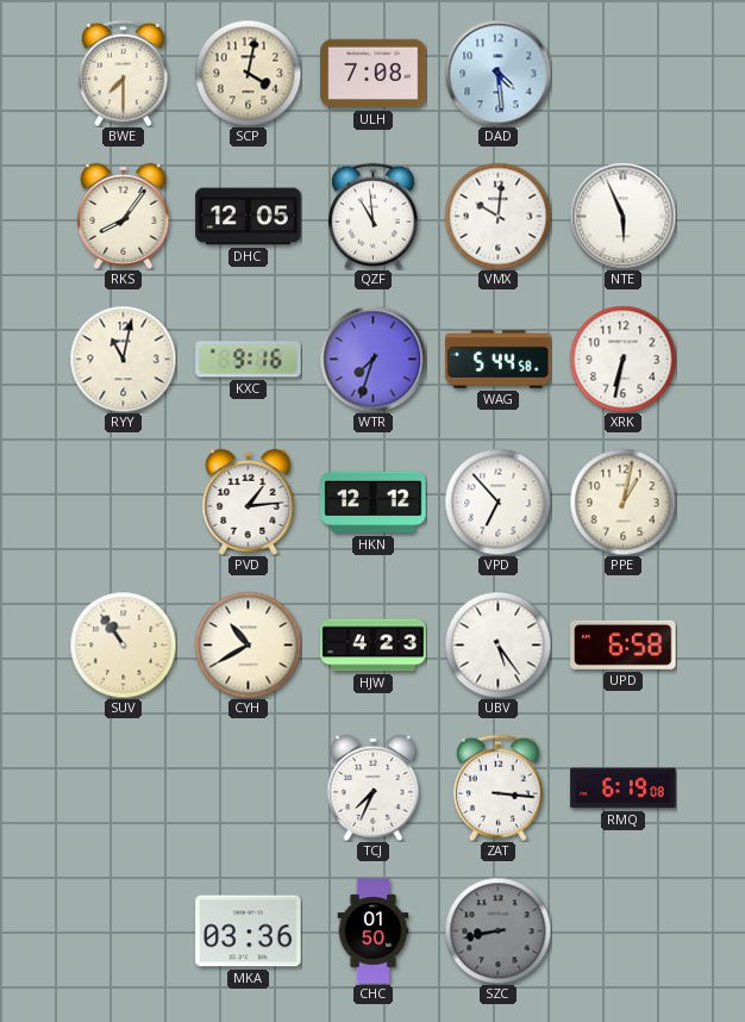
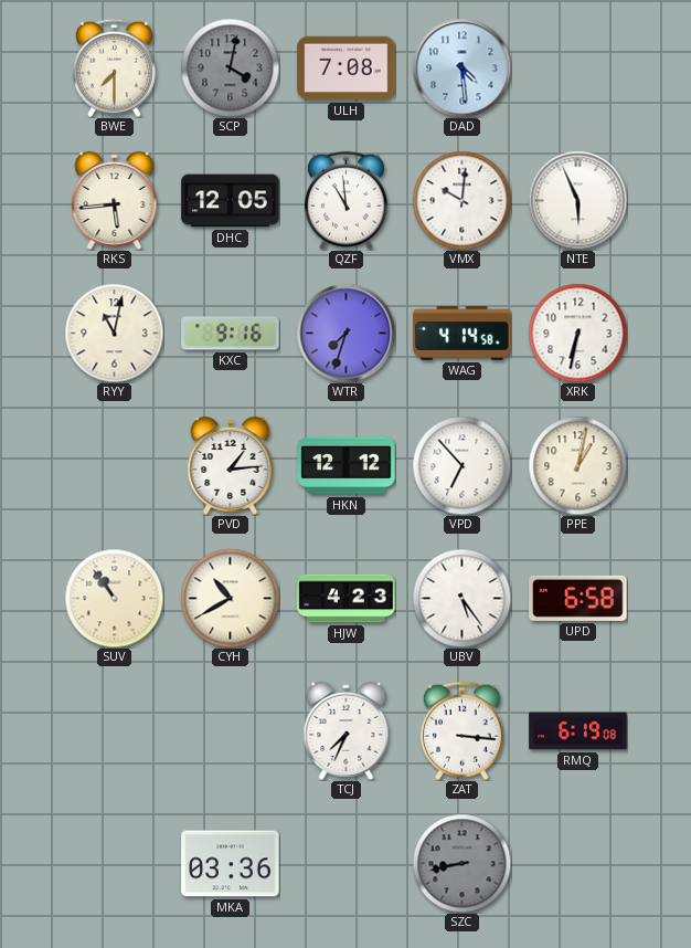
SCP dial: cream -> grey
RKS: 8:06 -> 5:44
WAG: 5:44 -> 4:14
CHC: 01:50 -> none
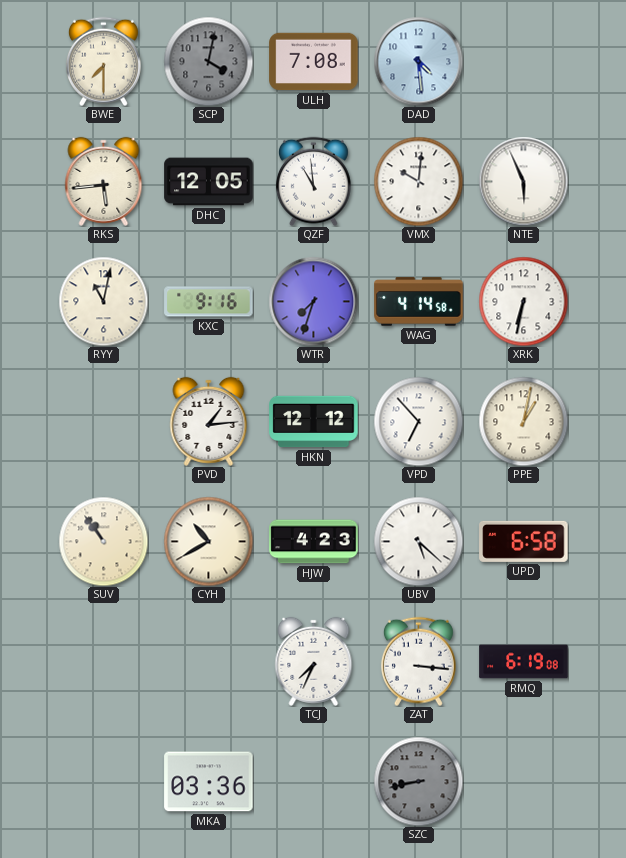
UBV: 5:24 -> 5:22
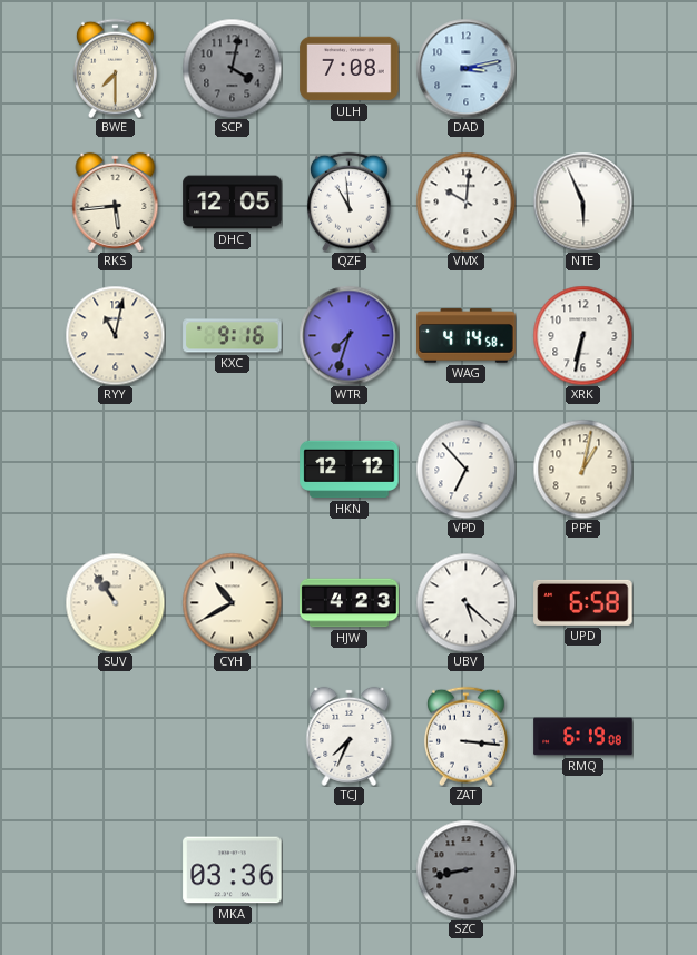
DAD: 4:29 -> 3:13
PVD: 1:14 -> none
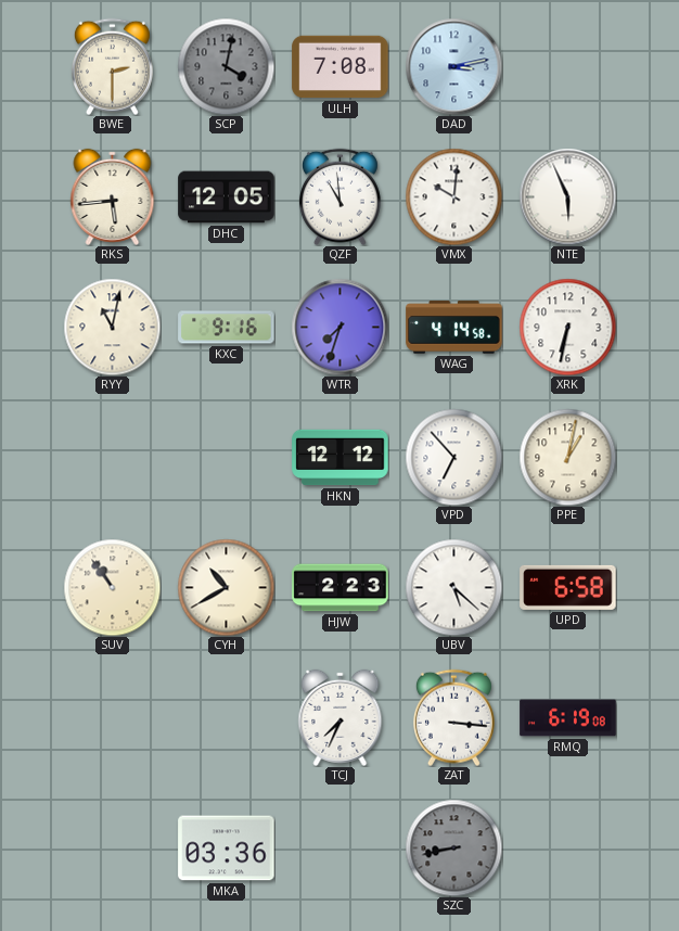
BWE: 7:30 -> 2:30
HJW: 4:23 -> 2:23
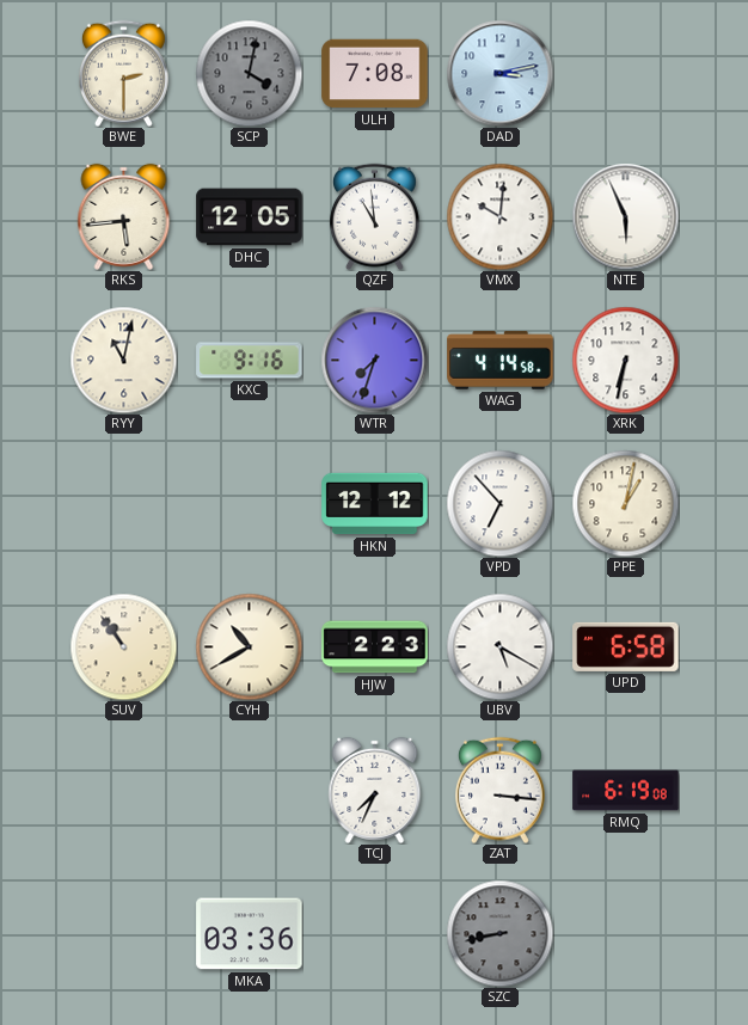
UBV: 5:22 -> 5:20
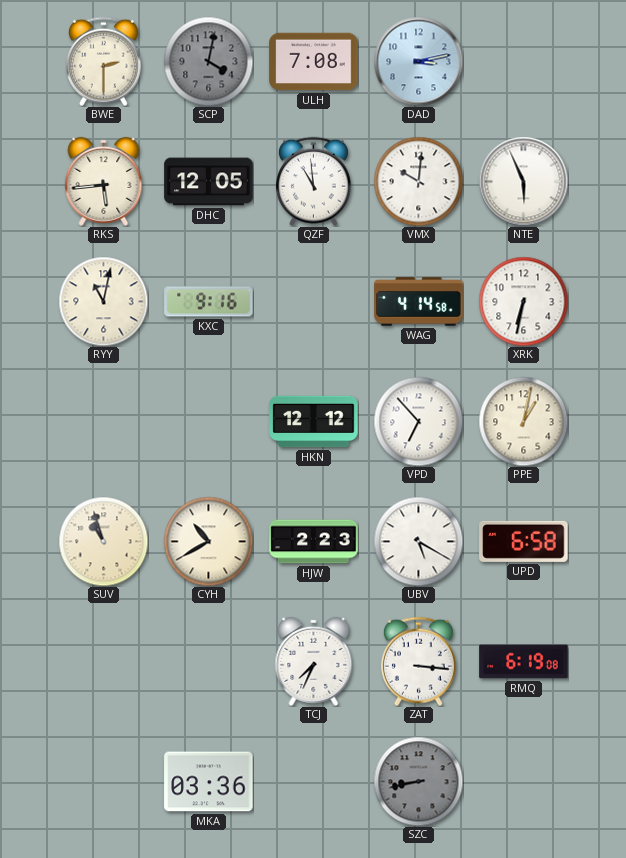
WTR: 7:33 -> none
SUV: 10:54 -> 10:57
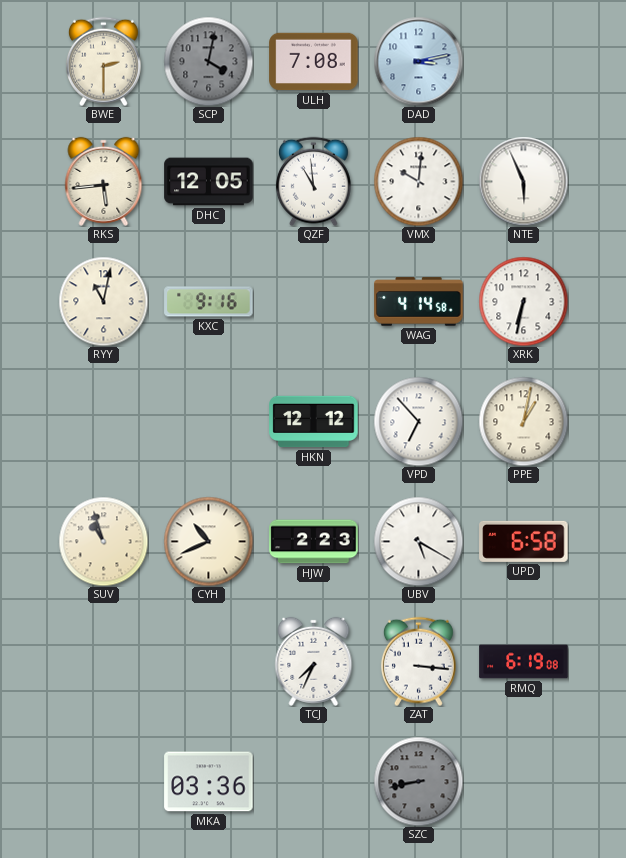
CYH: 10:40 -> 10:41
